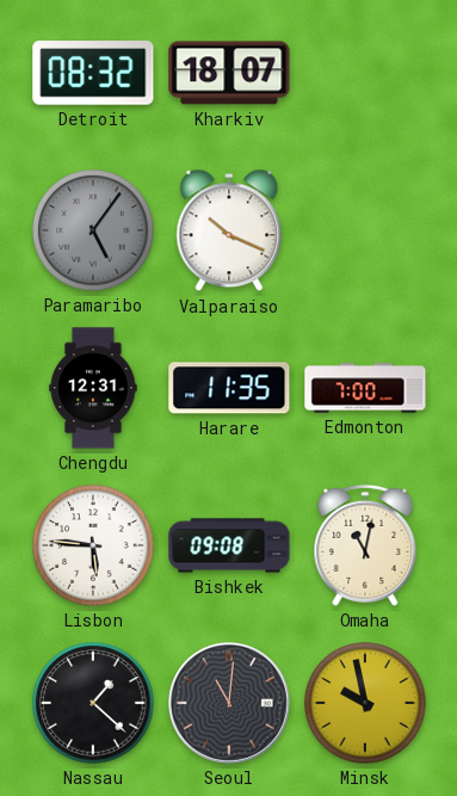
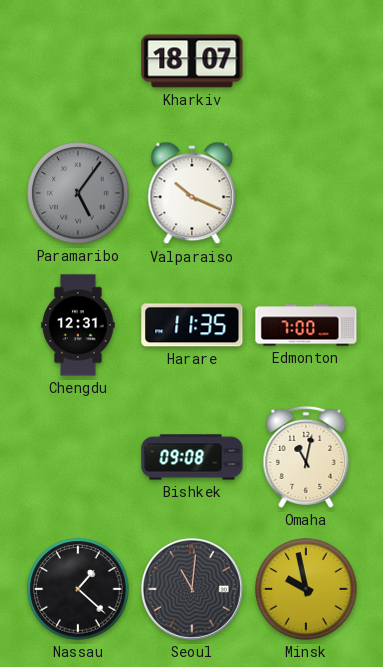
Detroit: 08:32 -> none
Lisbon: 5:46 -> none
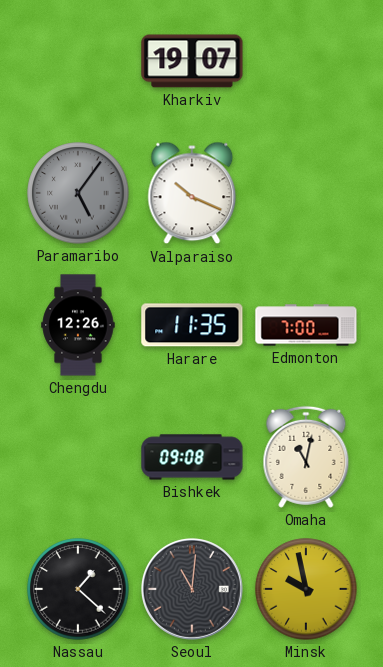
Kharkiv: 18:07 -> 19:07
Chengdu: 12:31 -> 12:26
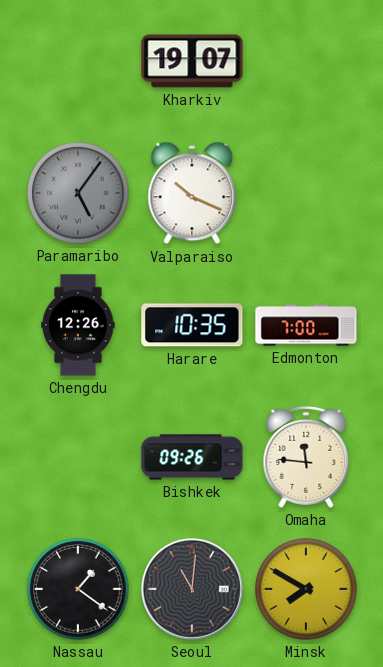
Harare: 11:35 -> 10:35
Bishkek: 09:08 -> 09:26
Omaha: 11:02 -> 11:46
Nassau: 1:22 -> 1:21
Minsk: 9:58 -> 7:50
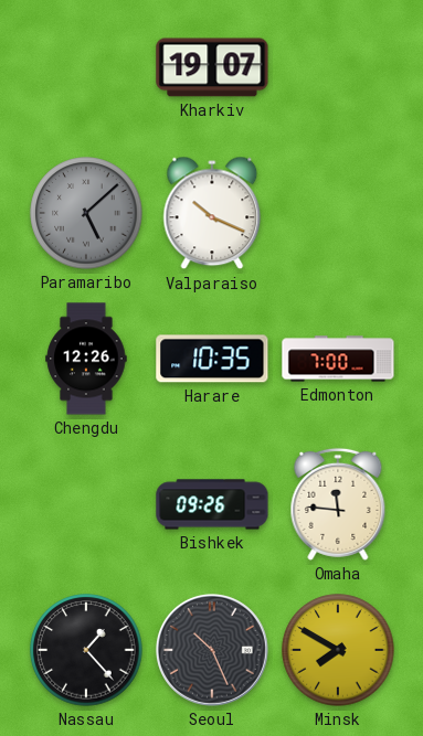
Paramaribo: 5:06 -> 5:08
Nassau: 1:21 -> 1:23
Seoul: 11:01 -> 10:26
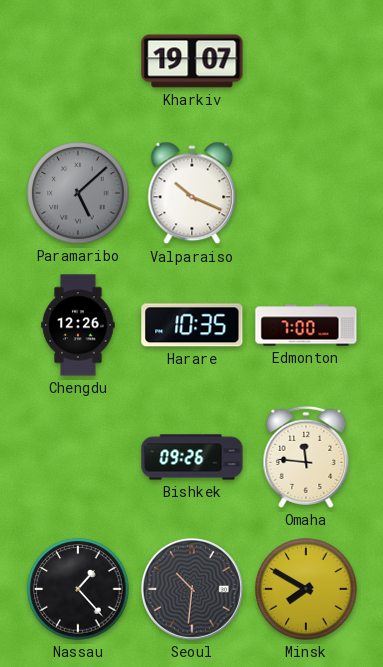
Seoul: 10:26 -> 10:31
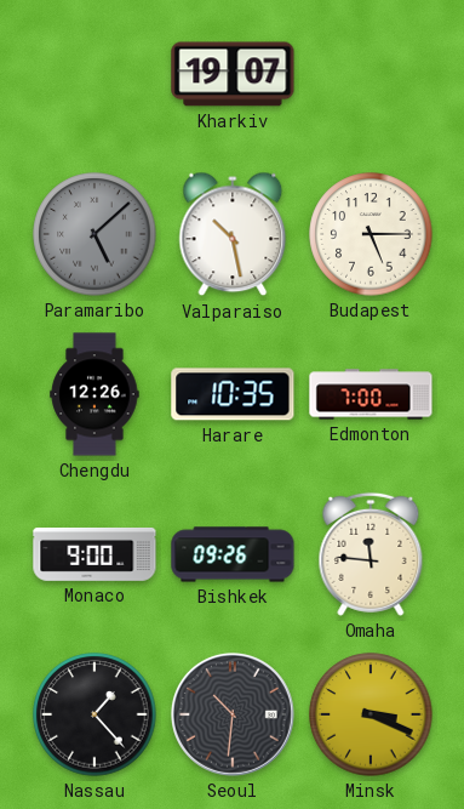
Valparaiso: 10:19 -> 10:28
Budapest: none -> 5:15
Monaco: none -> 9:00
Minsk: 7:50 -> 3:19
